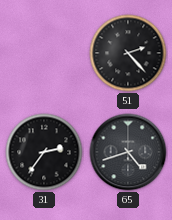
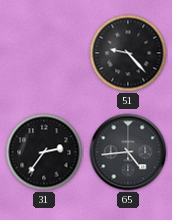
51: 2:23 -> 9:23
65: 4:42 -> 4:44
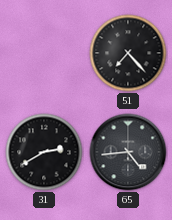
51: 9:23 -> 7:23
31: 2:36 -> 2:40
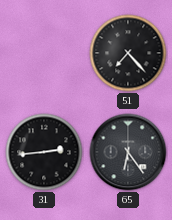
31: 2:40 -> 2:44
65: 4:44 -> 6:24
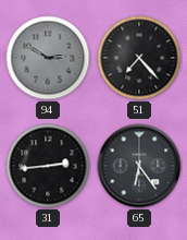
94: none -> 2:50
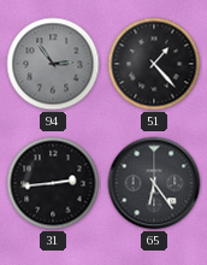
94: 2:50 -> 2:54
51: 7:23 -> 1:23
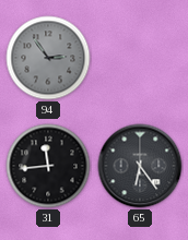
51: 1:23 -> none
31: 2:44 -> 11:44
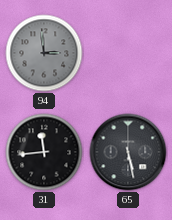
94: 2:54 -> 2:59
65: 6:24 -> 5:28
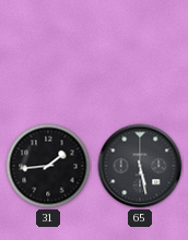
94: 2:59 -> none
31: 11:44 -> 1:44
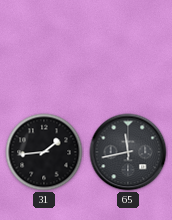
65: 5:28 -> 11:43
